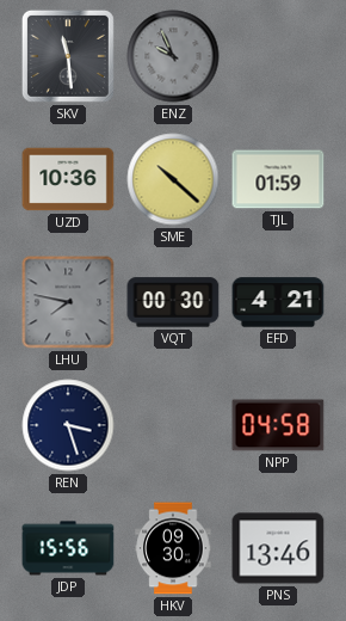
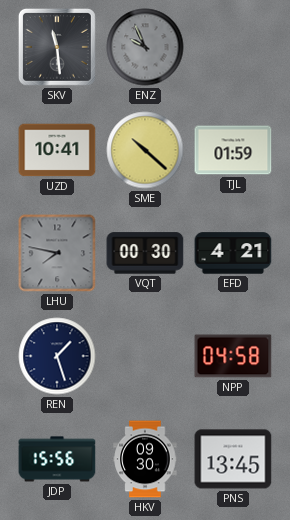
UZD: 10:36 -> 10:41
REN: 3:27 -> 1:27
PNS: 13:46 -> 13:45
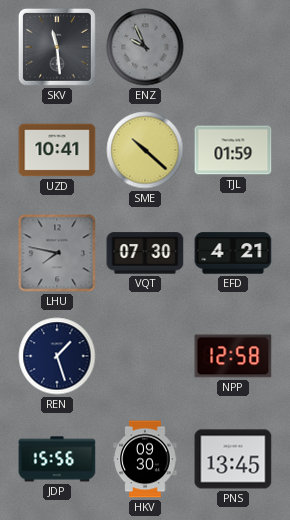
VQT: 00:30 -> 07:30
NPP: 04:58 -> 12:58
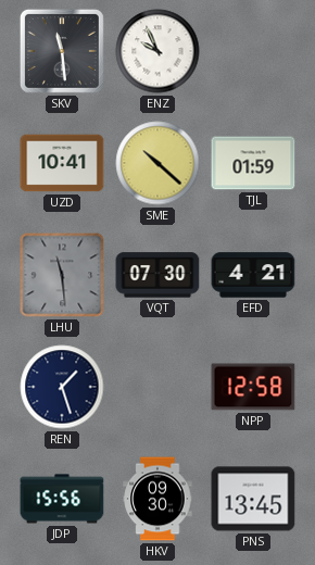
ENZ dial: grey -> white
LHU: 7:47 -> 11:29
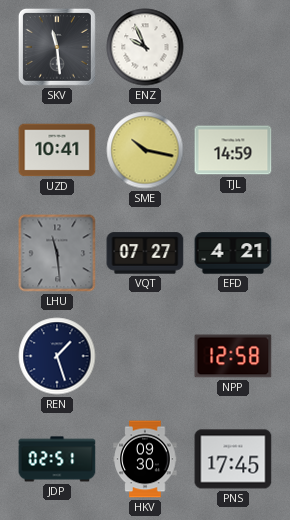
SME: 10:22 -> 10:17
TJL: 01:59 -> 14:59
VQT: 07:30 -> 07:27
JDP: 15:56 -> 02:51
PNS: 13:45 -> 17:45
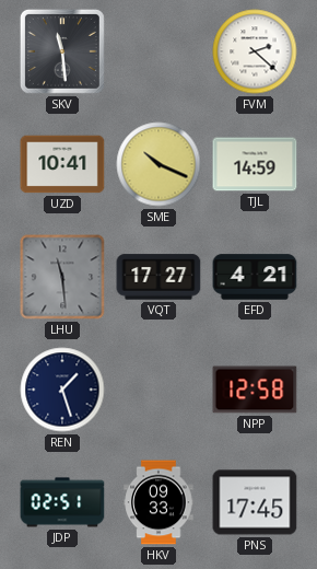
ENZ: 9:56 -> none
FVM: none -> 2:22
SME: 10:17 -> 10:19
VQT: 07:27 -> 17:27
HKV: 09:30 -> 09:33
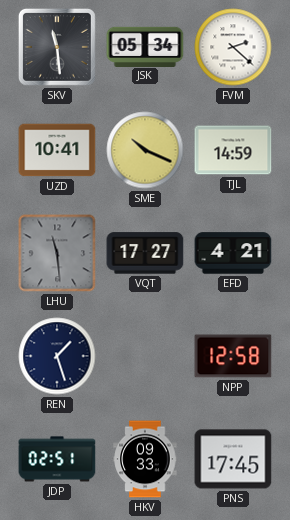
JSK: none -> 05:34
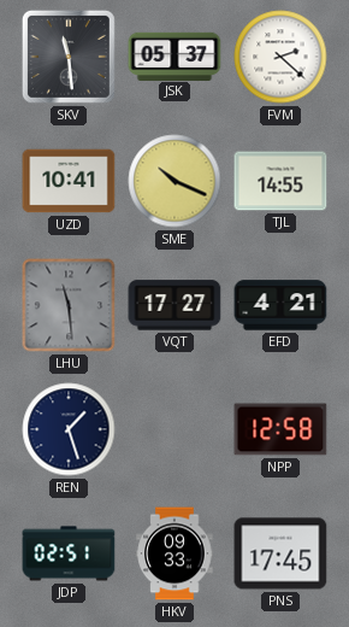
JSK: 05:34 -> 05:37
TJL: 14:59 -> 14:55
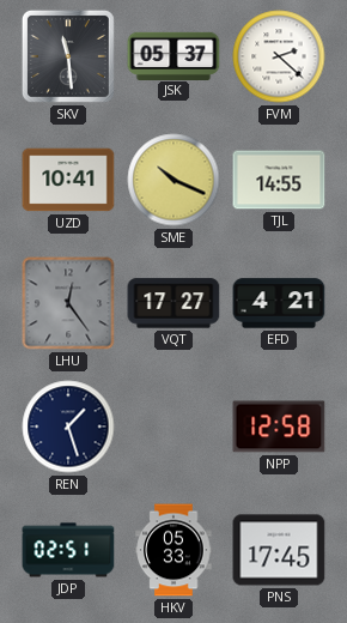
LHU: 11:29 -> 12:24
HKV: 09:33 -> 05:33
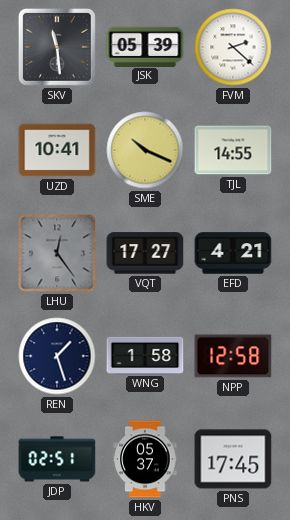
JSK: 05:37 -> 05:39
WNG: none -> 1:58
HKV: 05:33 -> 05:37
